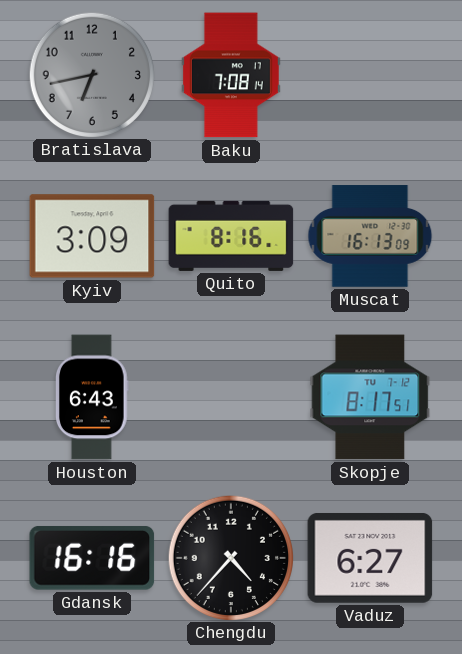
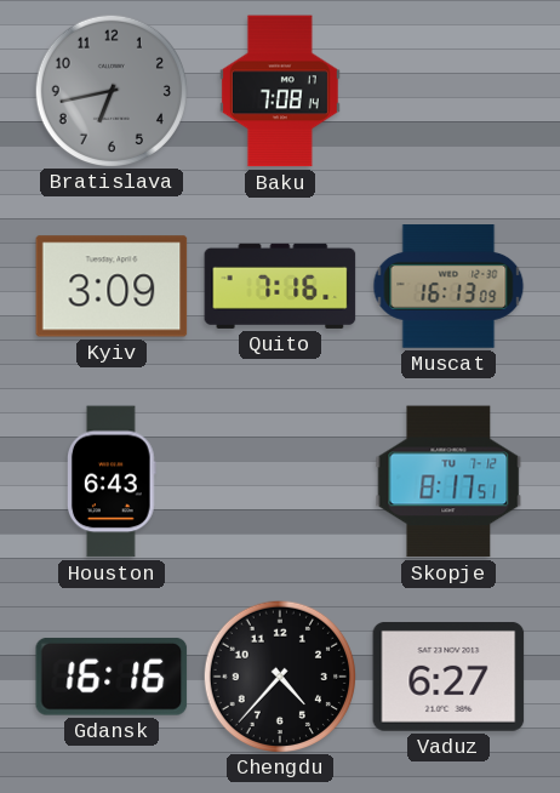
Quito: 8:16 -> 7:16
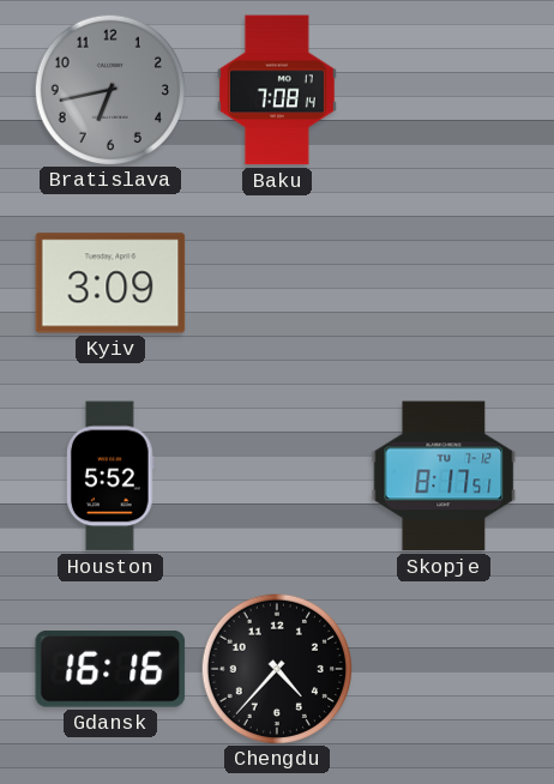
Quito: 7:16 -> none
Muscat: 16:13 -> none
Houston: 6:43 -> 5:52
Vaduz: 6:27 -> none
